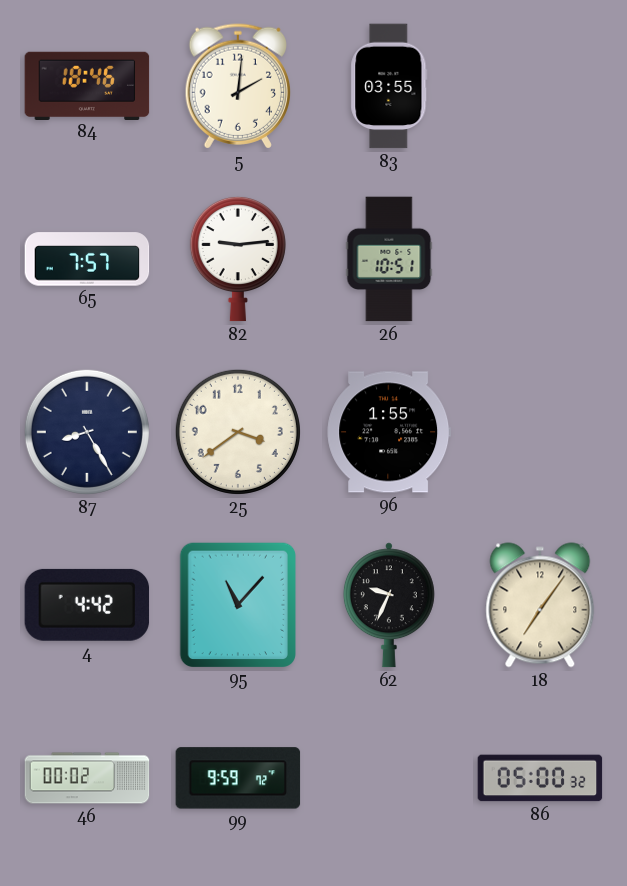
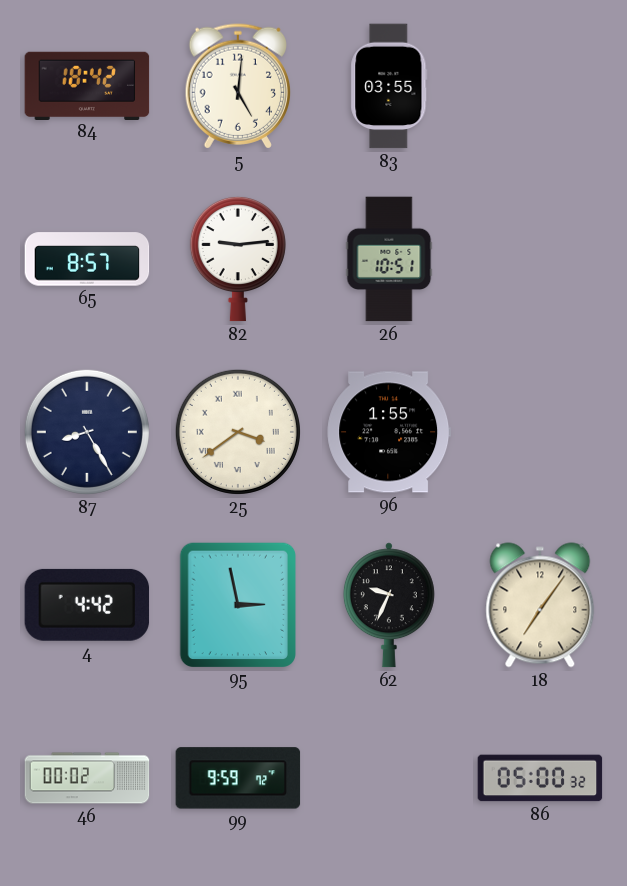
84: 18:46 -> 18:42
5: 2:01 -> 5:01
65: 7:57 -> 8:57
25 numerals: Arabic -> Roman
95: 11:07 -> 2:58
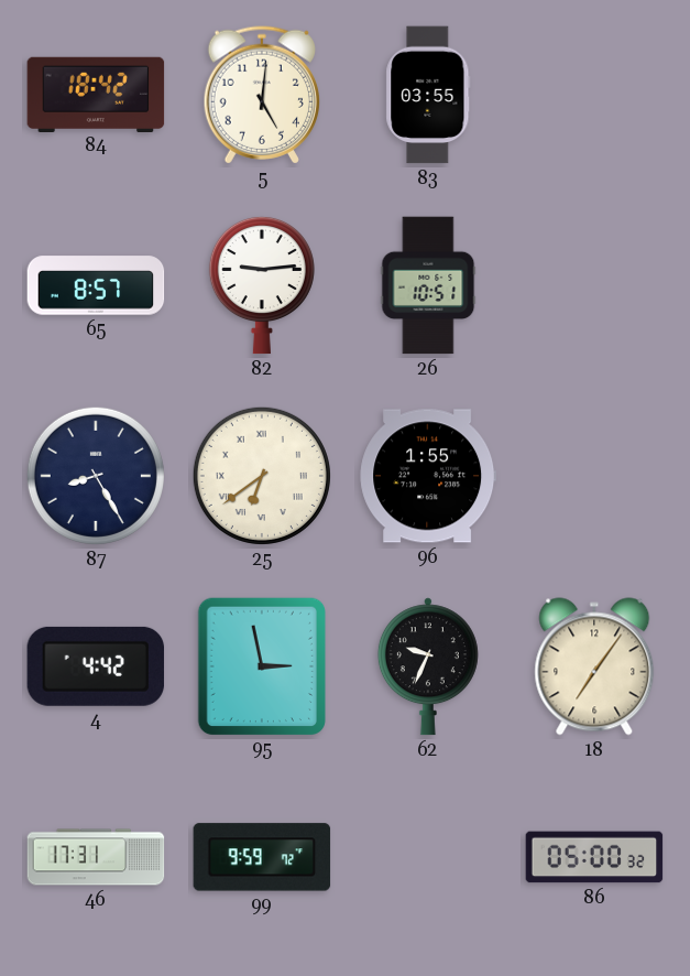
25: 3:39 -> 6:39
46: 00:02 -> 17:31
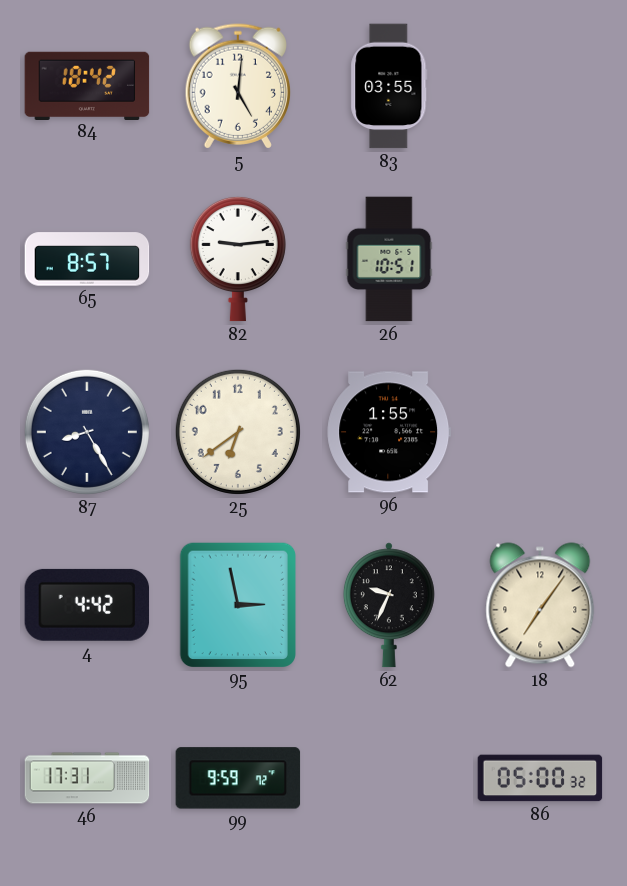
25 numerals: Roman -> Arabic
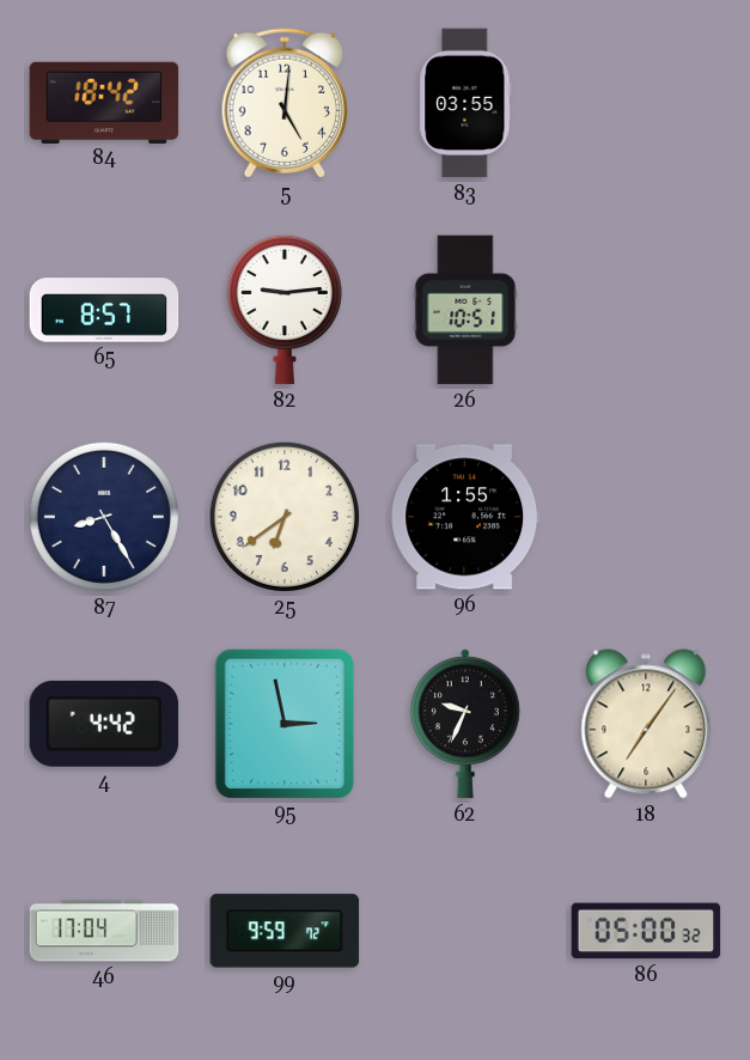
46: 17:31 -> 17:04
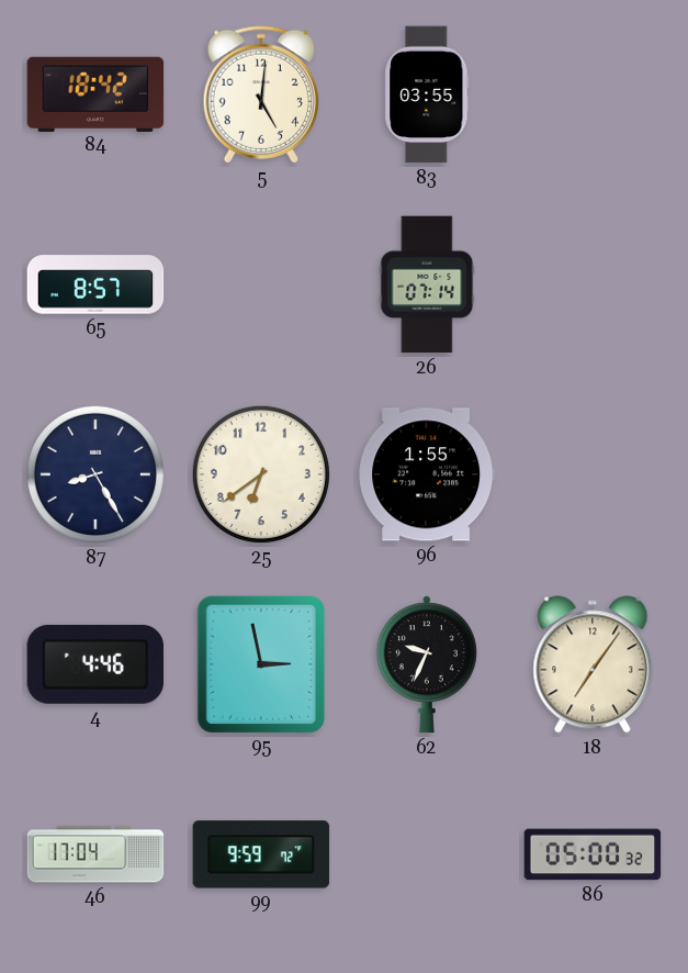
82: 9:14 -> none
26: 10:51 -> 07:14
4: 4:42 -> 4:46
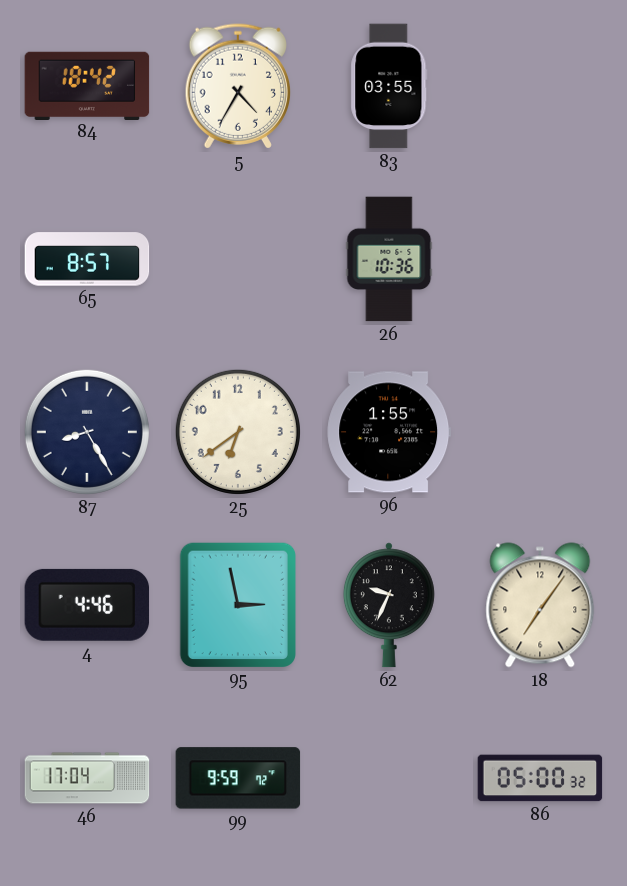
5: 5:01 -> 4:35
26: 07:14 -> 10:36
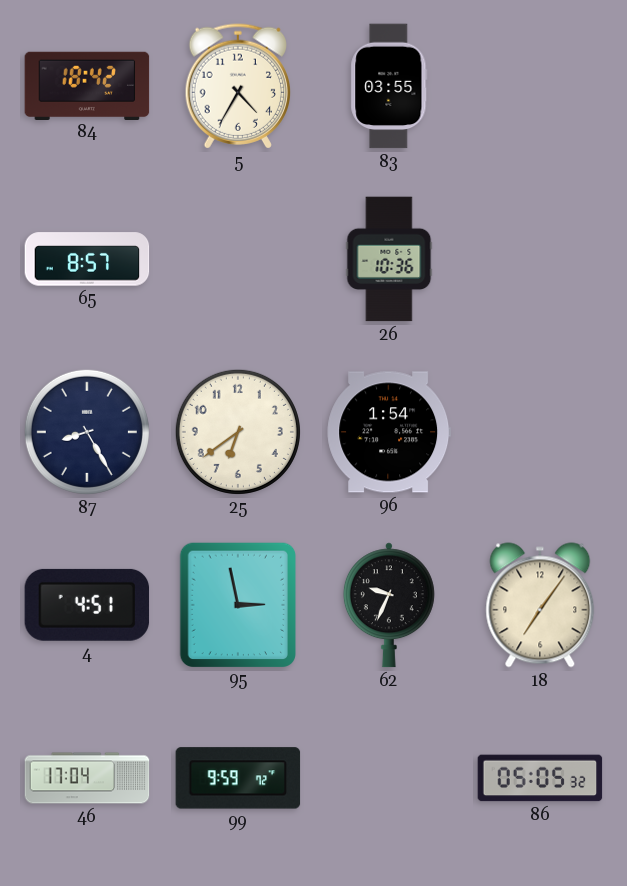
96: 1:55 -> 1:54
4: 4:46 -> 4:51
86: 05:00 -> 05:05
